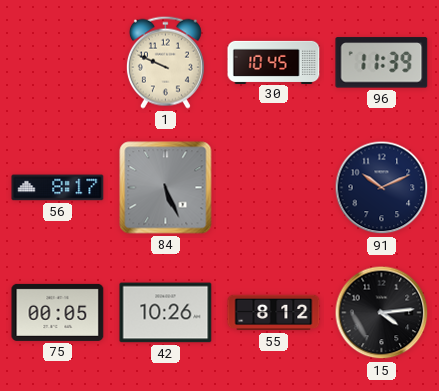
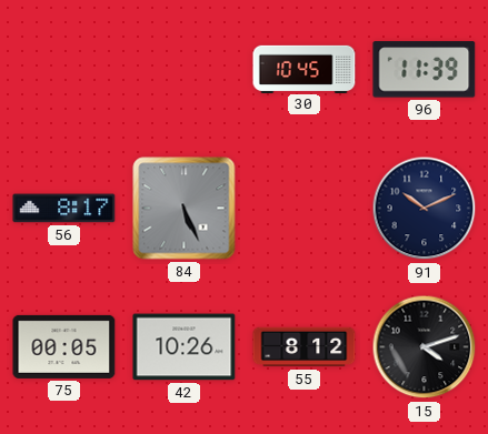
1: 9:49 -> none
15: 4:14 -> 4:12
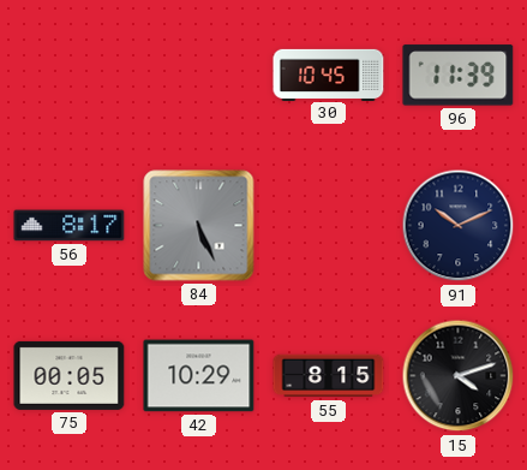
42: 10:26 -> 10:29
55: 8:12 -> 8:15
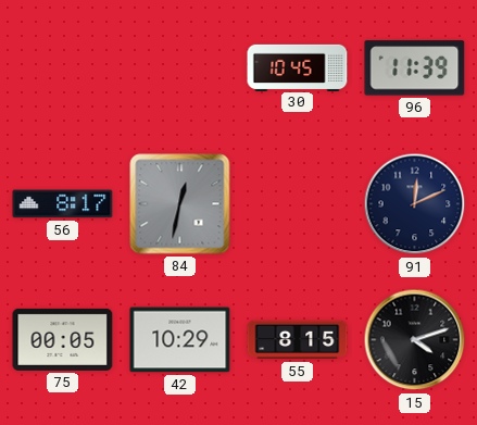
84: 5:26 -> 12:32
91: 10:11 -> 12:11
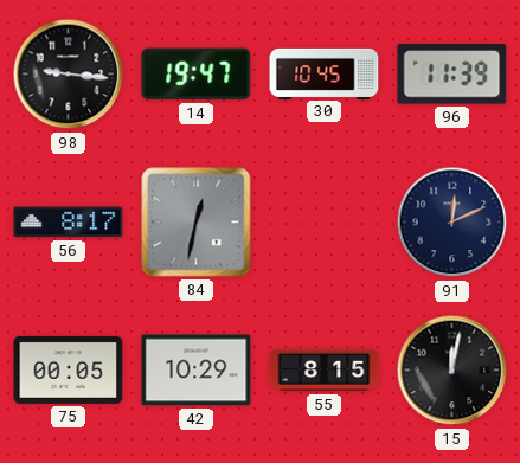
98: none -> 9:16
14: none -> 19:47
15: 4:12 -> 12:02
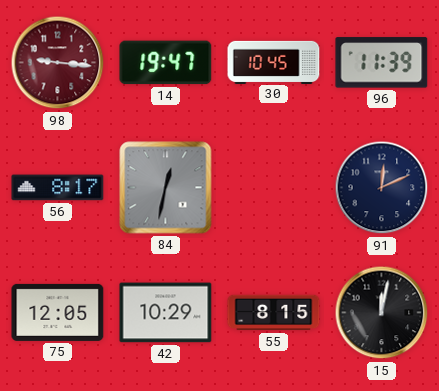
98 dial: black -> burgundy
75: 00:05 -> 12:05
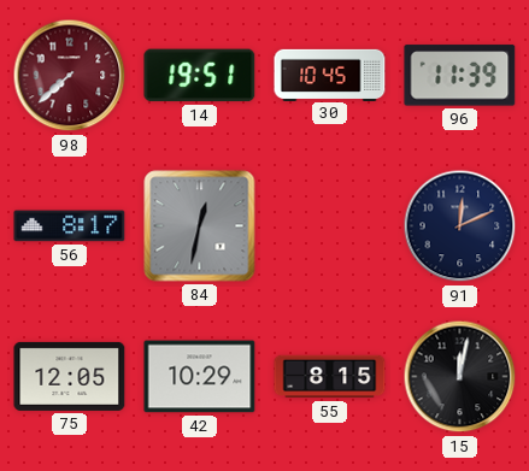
98: 9:16 -> 7:38
14: 19:47 -> 19:51
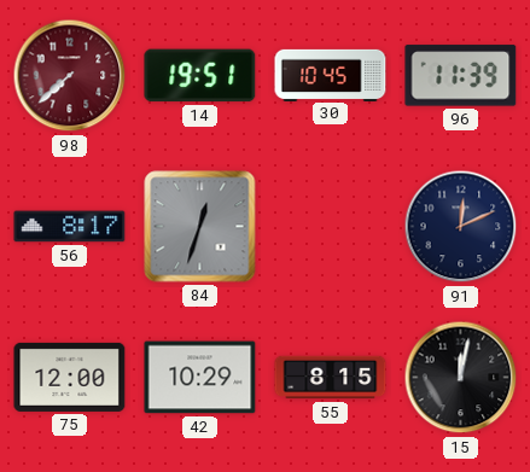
84: 12:32 -> 12:33
75: 12:05 -> 12:00
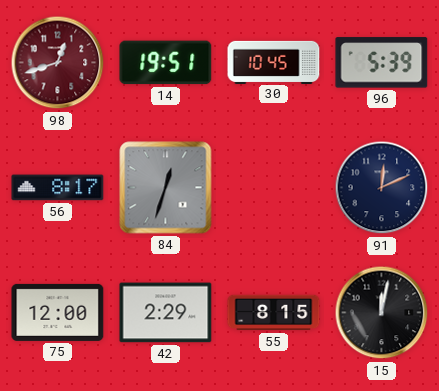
98: 7:38 -> 12:42
96: 11:39 -> 5:39
42: 10:29 -> 2:29
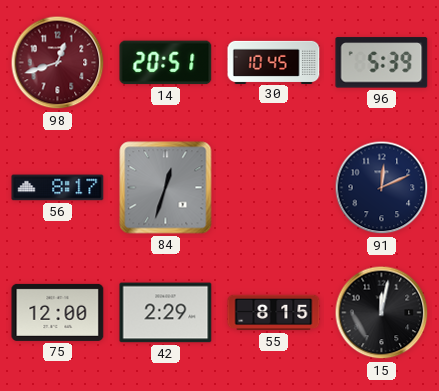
14: 19:51 -> 20:51
